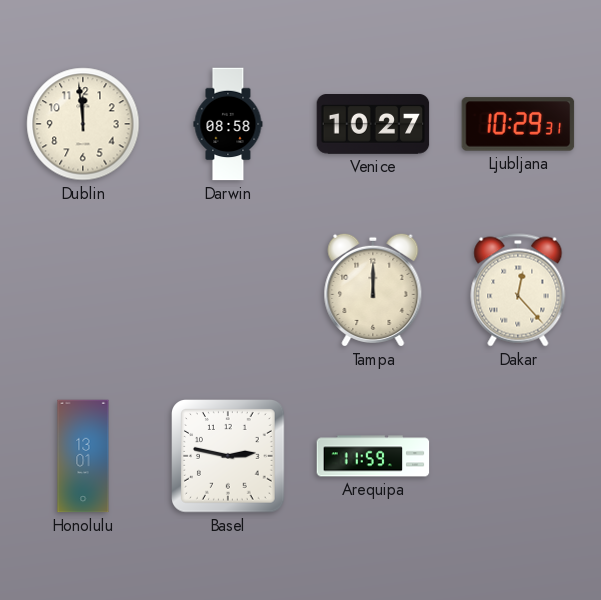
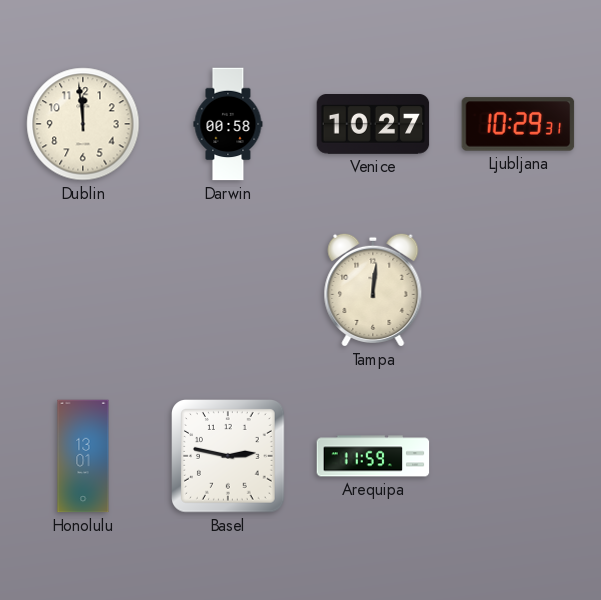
Darwin: 08:58 -> 00:58
Tampa: 12:00 -> 12:01
Dakar: 12:23 -> none
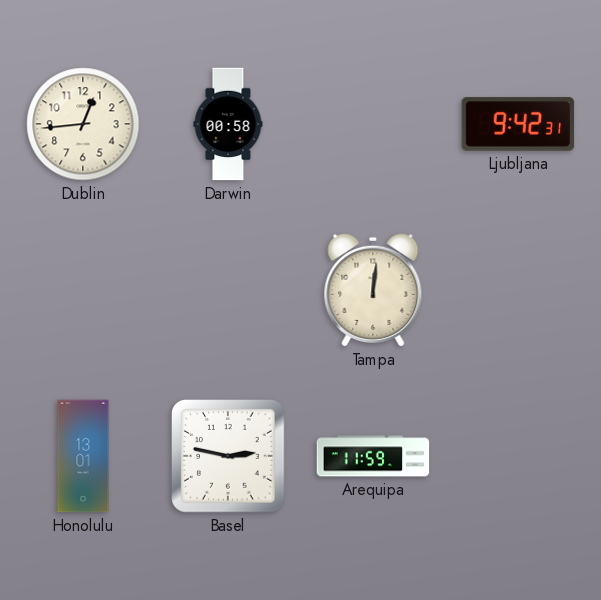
Dublin: 11:59 -> 12:44
Venice: 10:27 -> none
Ljubljana: 10:29 -> 9:42
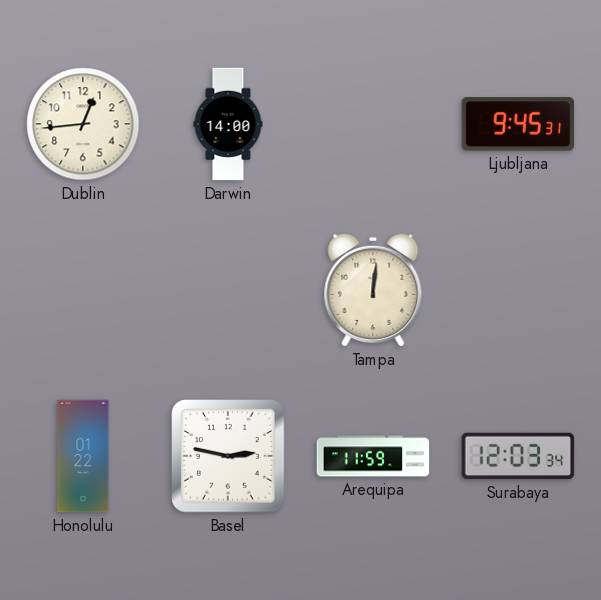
Darwin: 00:58 -> 14:00
Ljubljana: 9:42 -> 9:45
Honolulu: 13:01 -> 01:22
Surabaya: none -> 12:03
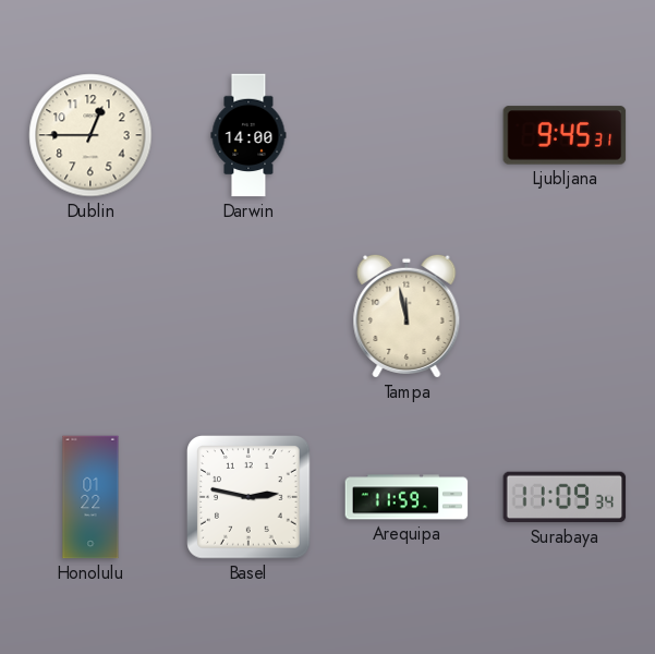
Dublin: 12:44 -> 12:45
Tampa: 12:01 -> 11:58
Surabaya: 12:03 -> 11:09
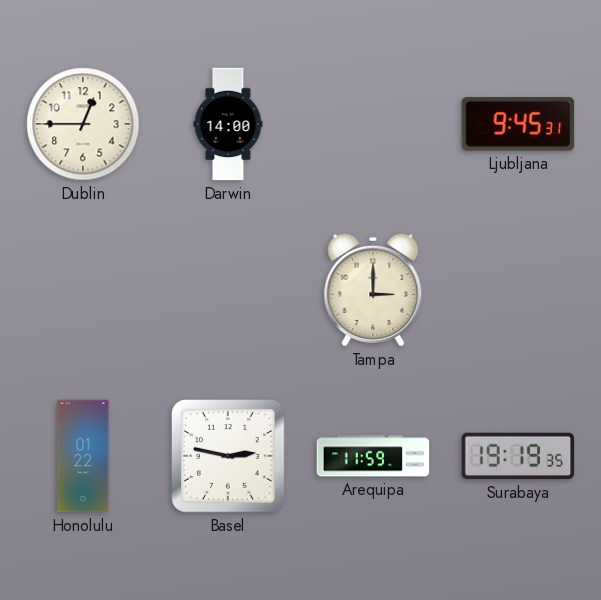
Tampa: 11:58 -> 3:00
Surabaya: 11:09 -> 19:19
